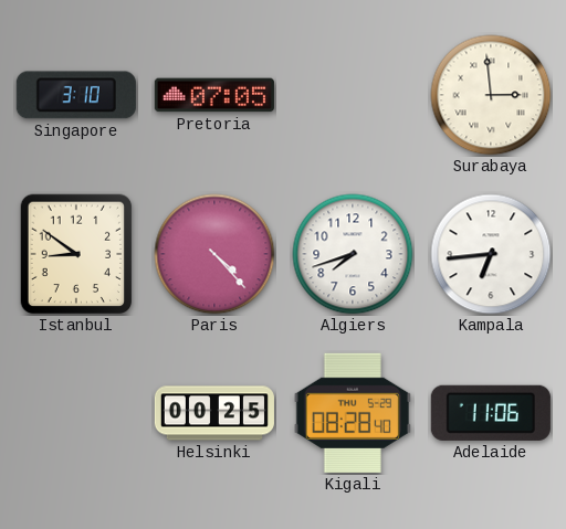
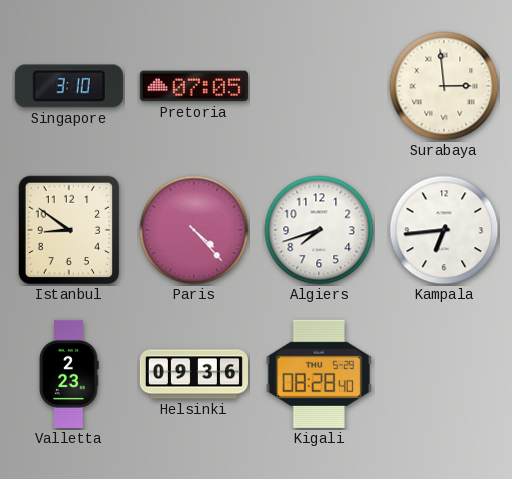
Valletta: none -> 2:23
Helsinki: 00:25 -> 09:36
Adelaide: 11:06 -> none
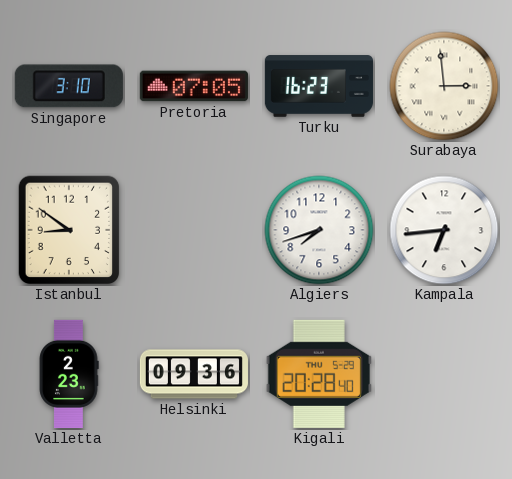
Turku: none -> 16:23
Paris: 4:23 -> none
Kigali: 08:28 -> 20:28
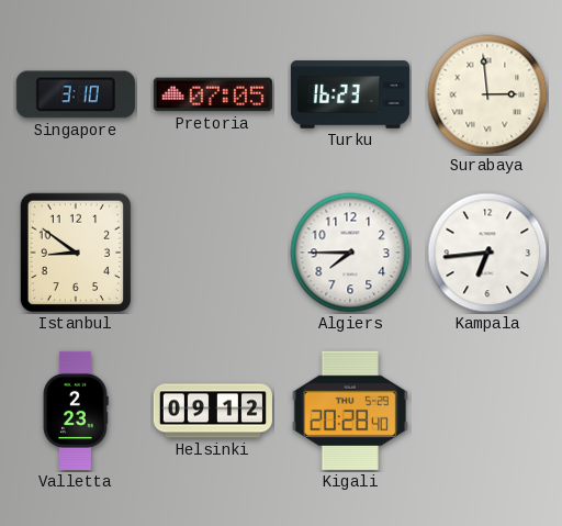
Algiers: 7:42 -> 7:45
Helsinki: 09:36 -> 09:12
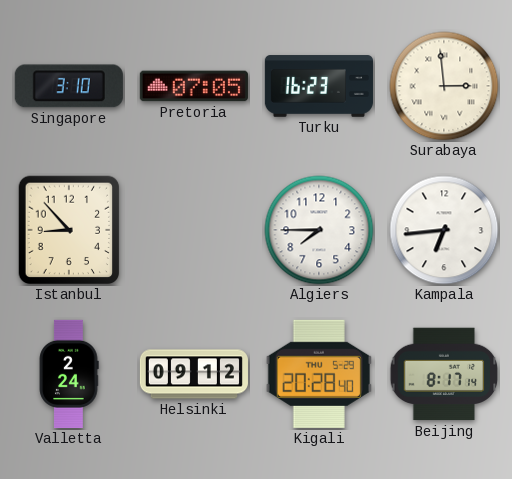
Istanbul: 8:51 -> 8:53
Valletta: 2:23 -> 2:24
Beijing: none -> 8:17
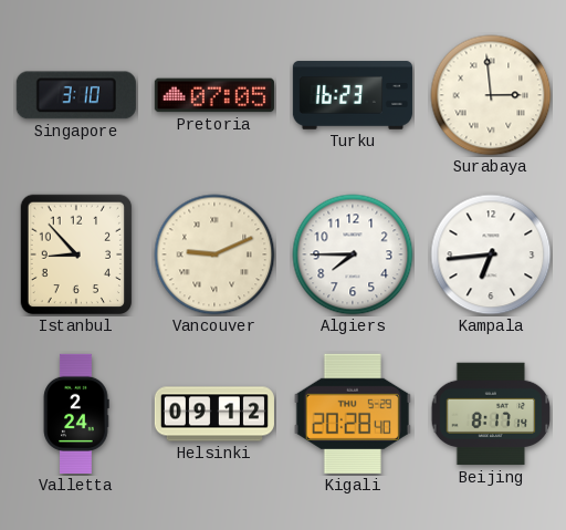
Vancouver: none -> 9:11
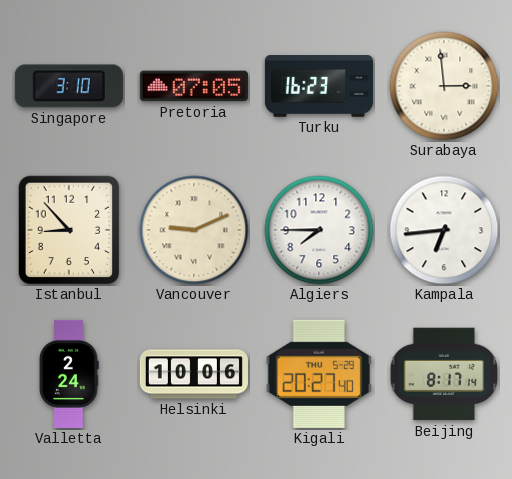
Helsinki: 09:12 -> 10:06
Kigali: 20:28 -> 20:27
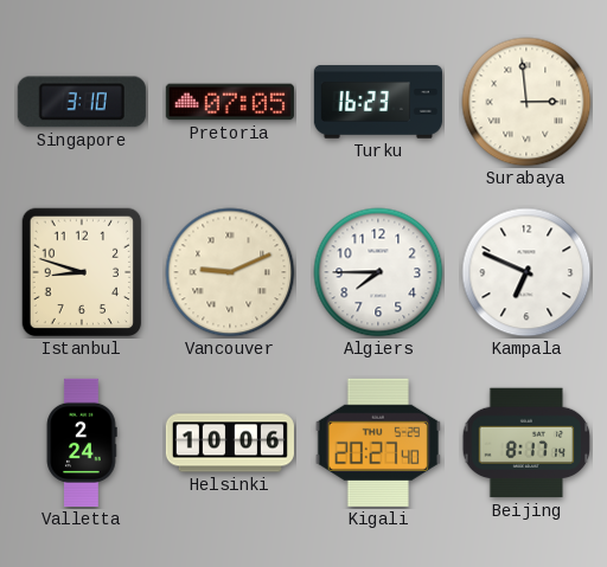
Istanbul: 8:53 -> 8:48
Kampala: 6:44 -> 6:49
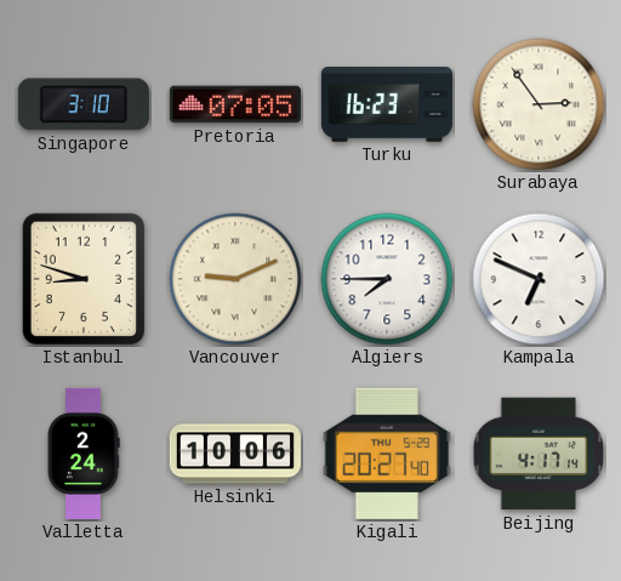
Surabaya: 2:59 -> 2:54
Beijing: 8:17 -> 4:17
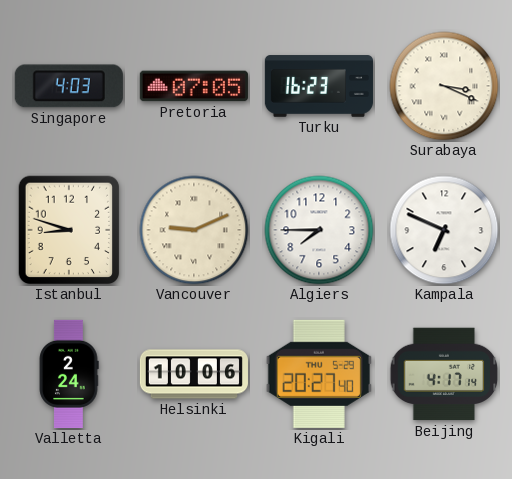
Singapore: 3:10 -> 4:03
Surabaya: 2:54 -> 3:19
